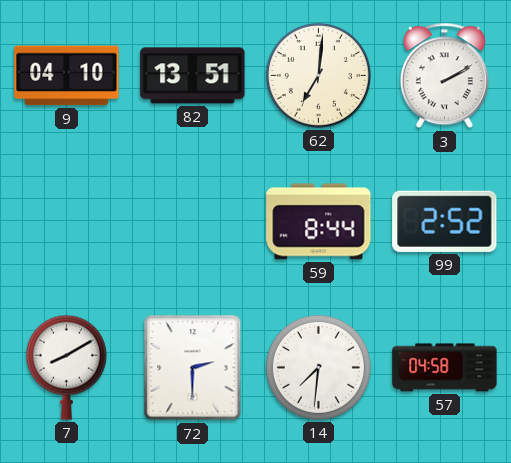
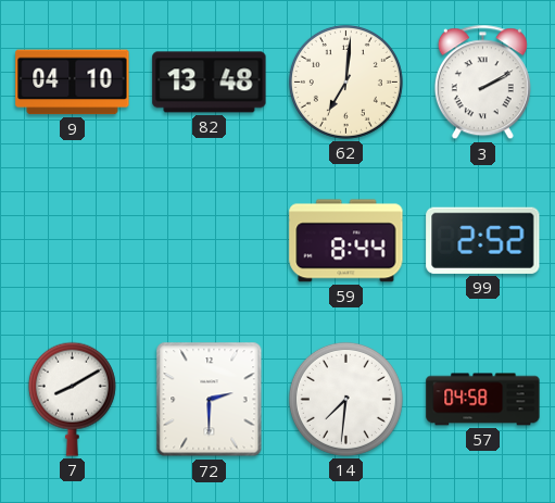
82: 13:51 -> 13:48
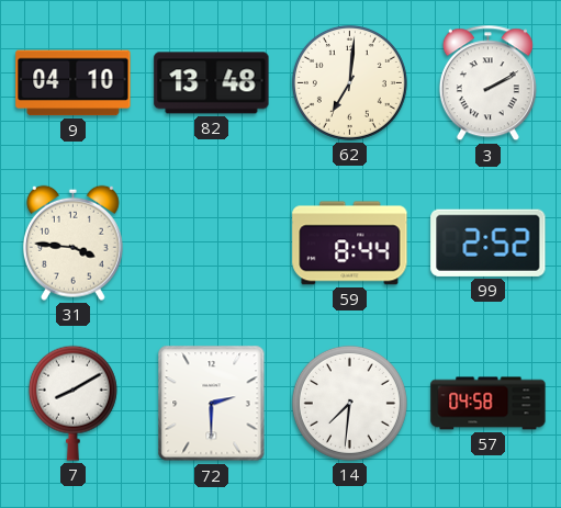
31: none -> 3:46
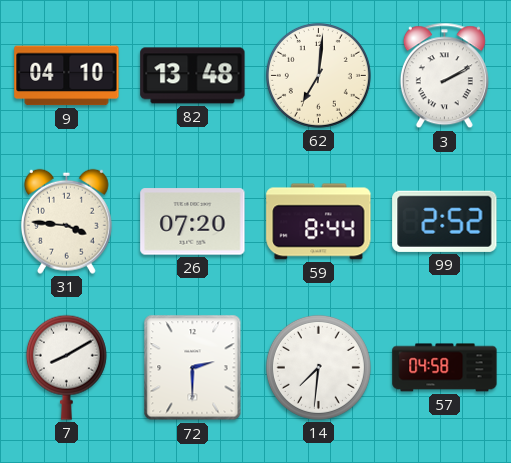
26: none -> 07:20
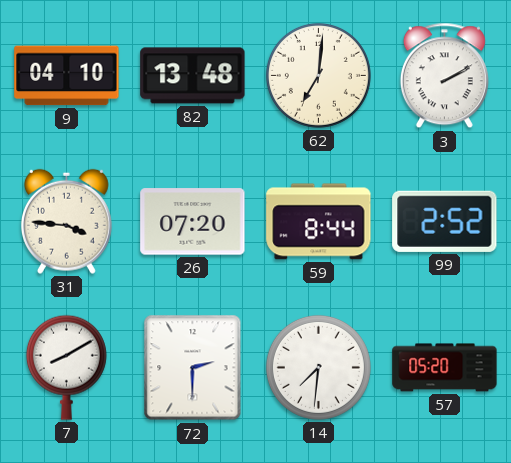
57: 04:58 -> 05:20
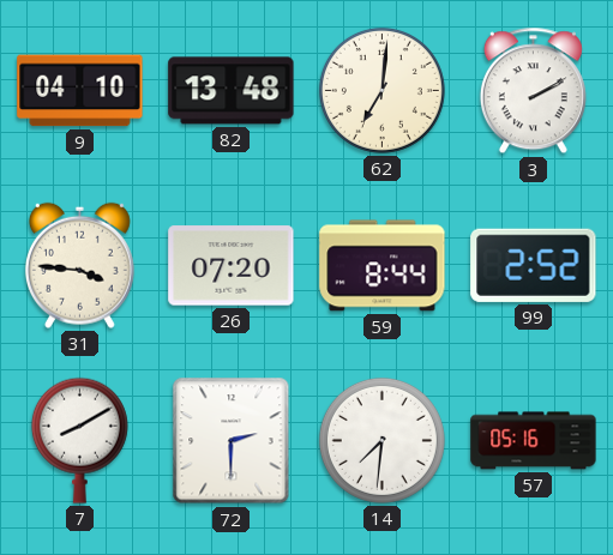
57: 05:20 -> 05:16
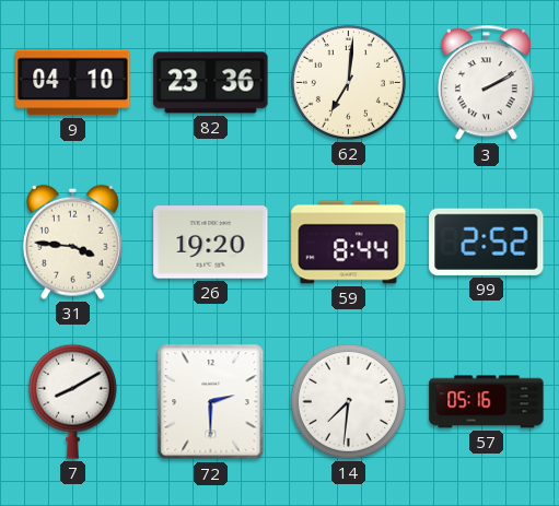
82: 13:48 -> 23:36
26: 07:20 -> 19:20
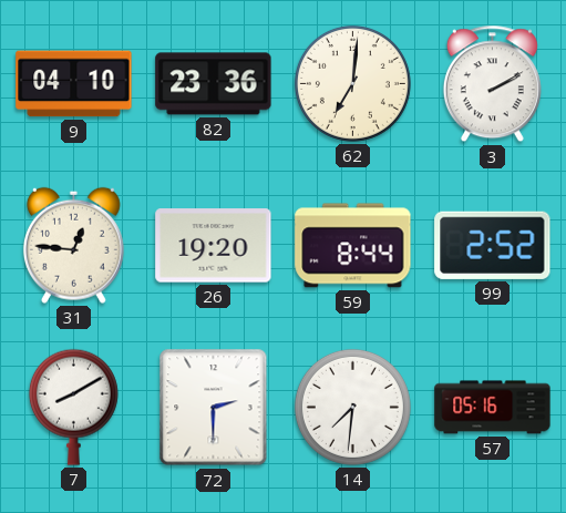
31: 3:46 -> 12:46
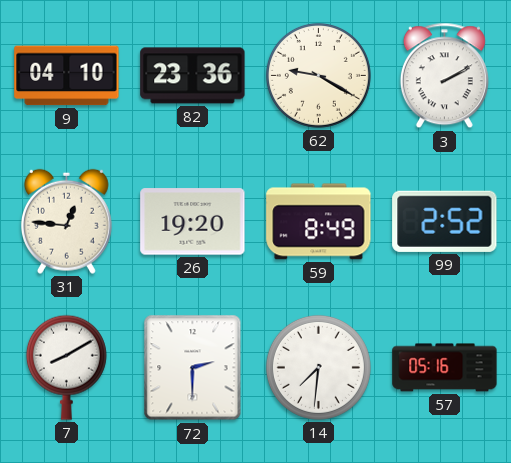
62: 7:01 -> 9:20
59: 8:44 -> 8:49
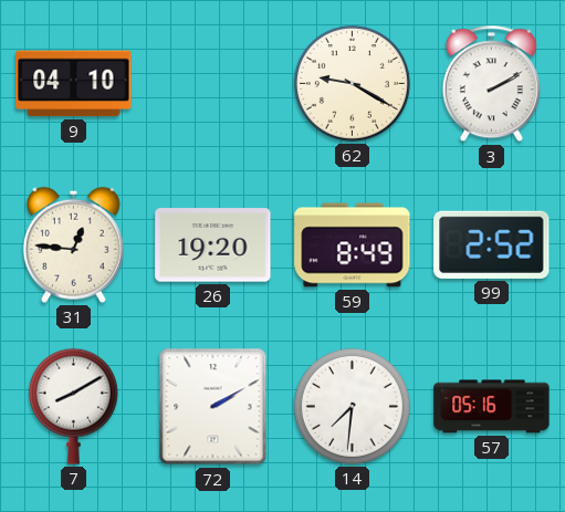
82: 23:36 -> none
72: 2:30 -> 2:10
